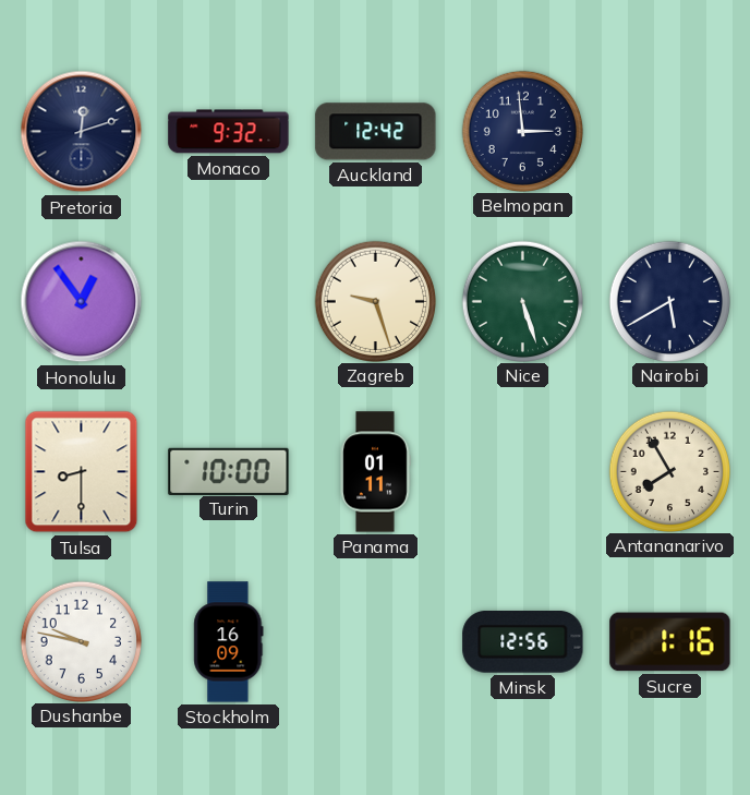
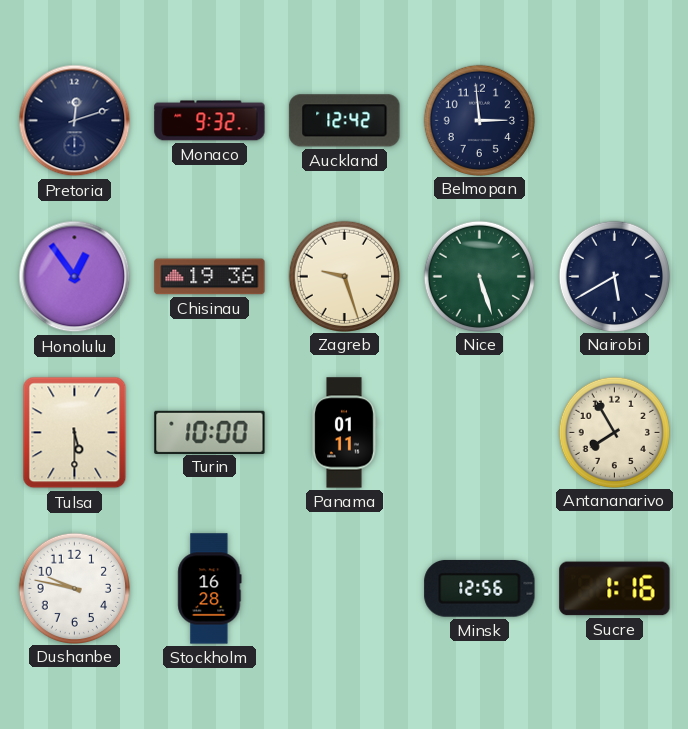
Chisinau: none -> 19:36
Tulsa: 8:30 -> 5:30
Stockholm: 16:09 -> 16:28
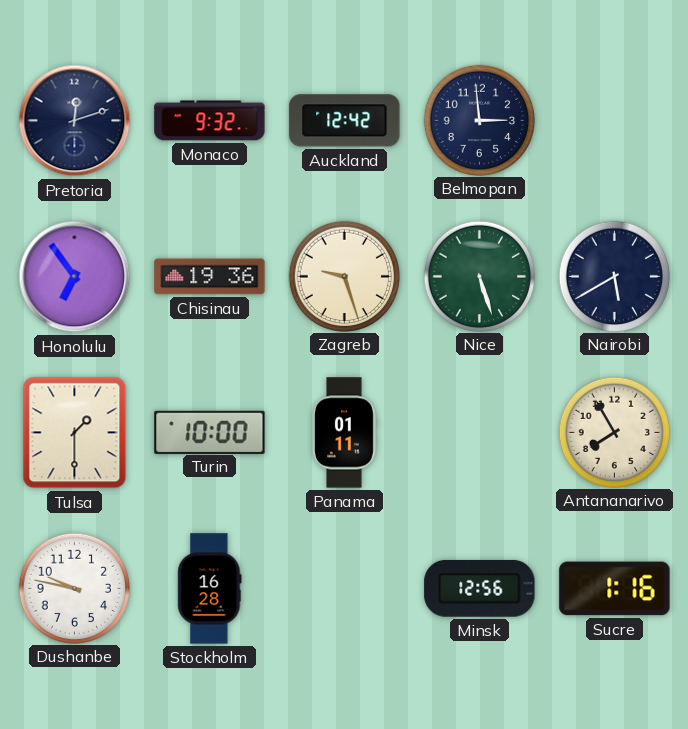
Honolulu: 12:54 -> 6:54
Tulsa: 5:30 -> 1:30
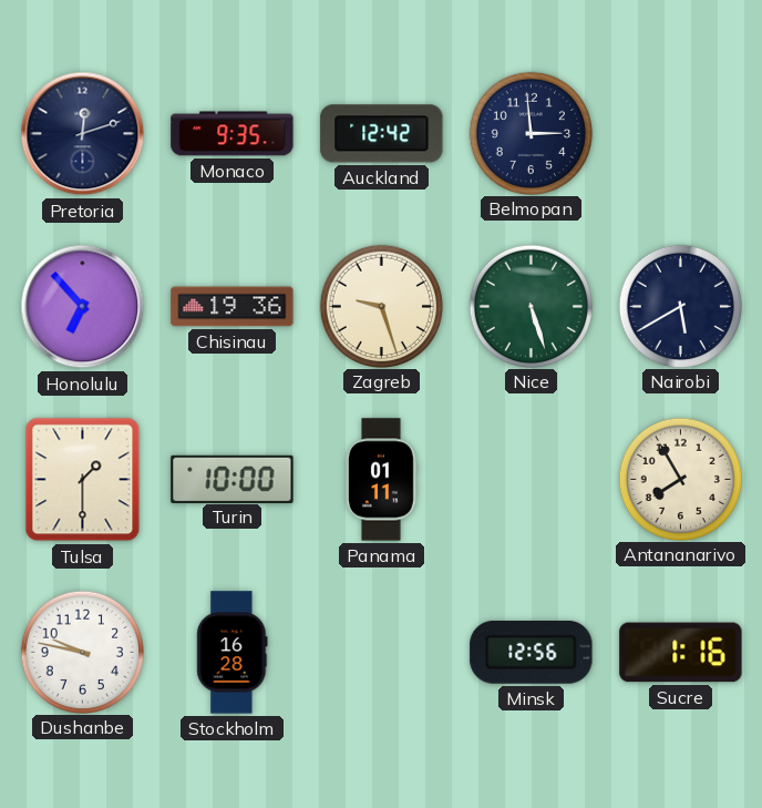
Monaco: 9:32 -> 9:35
Honolulu: 6:54 -> 6:53
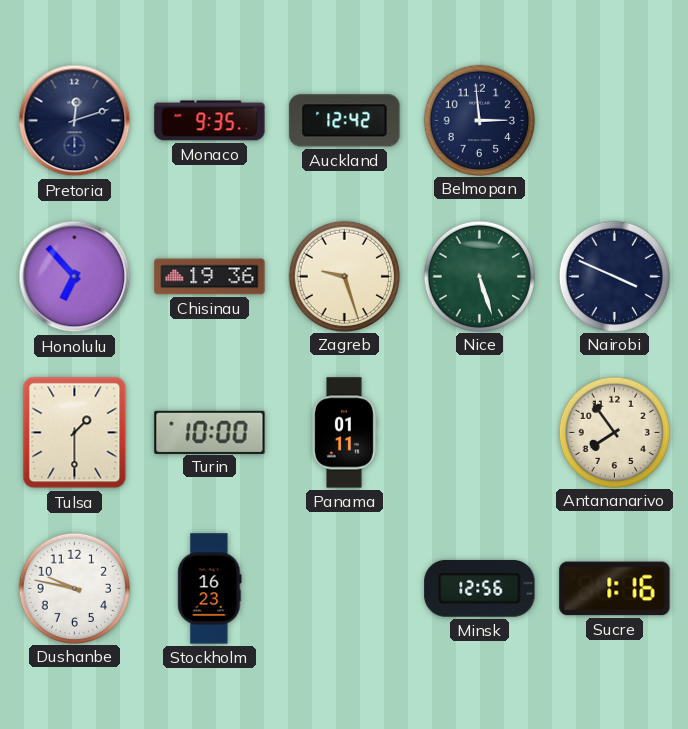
Nairobi: 5:40 -> 3:49
Antananarivo: 7:55 -> 7:54
Stockholm: 16:28 -> 16:23
